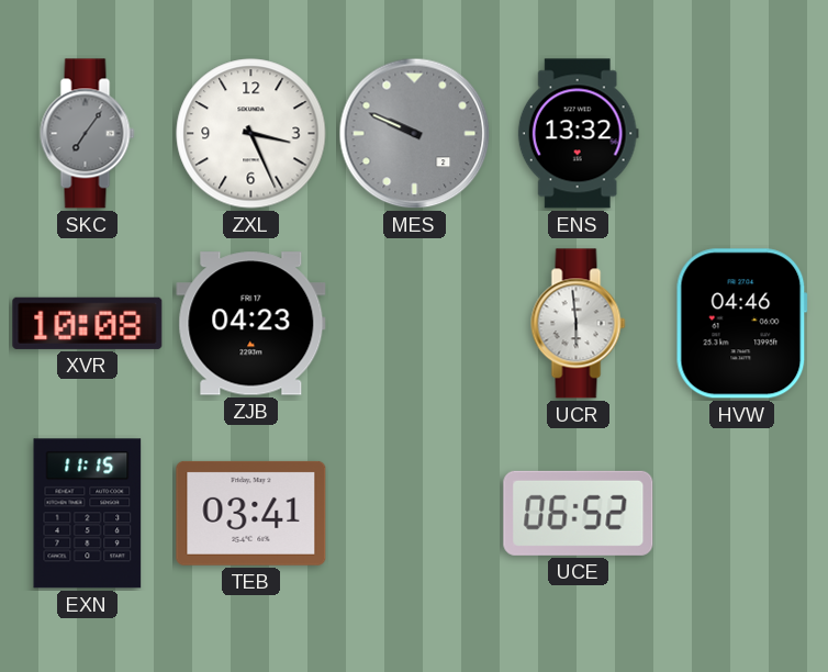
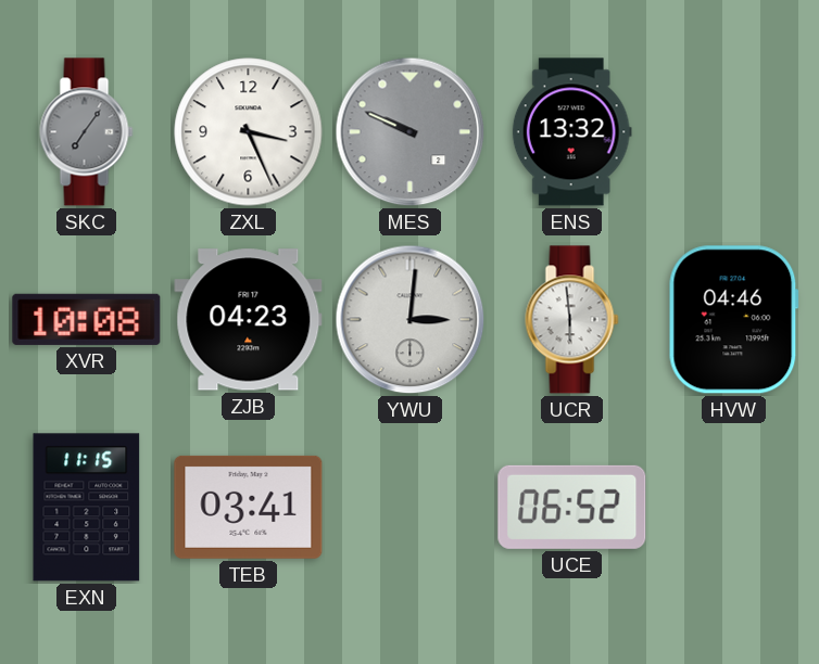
YWU: none -> 3:01
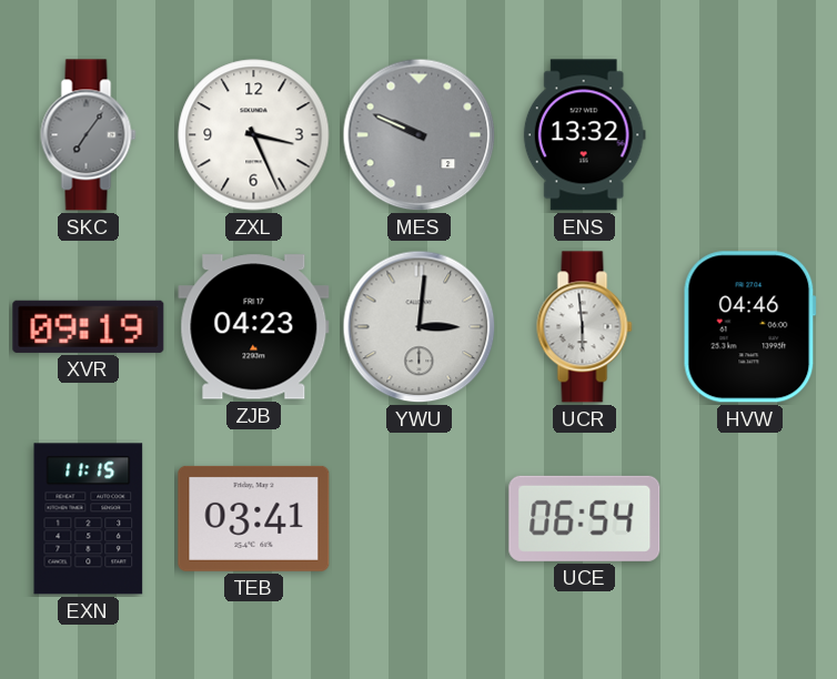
XVR: 10:08 -> 09:19
UCE: 06:52 -> 06:54
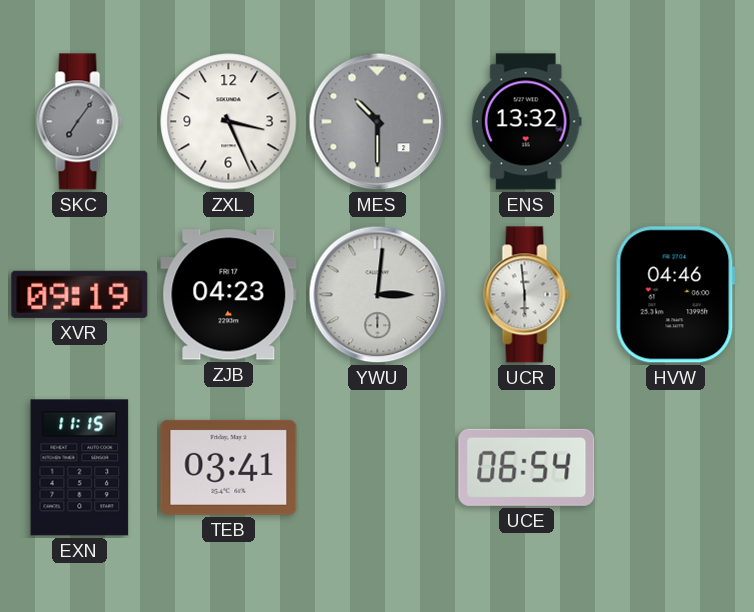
MES: 9:49 -> 10:30
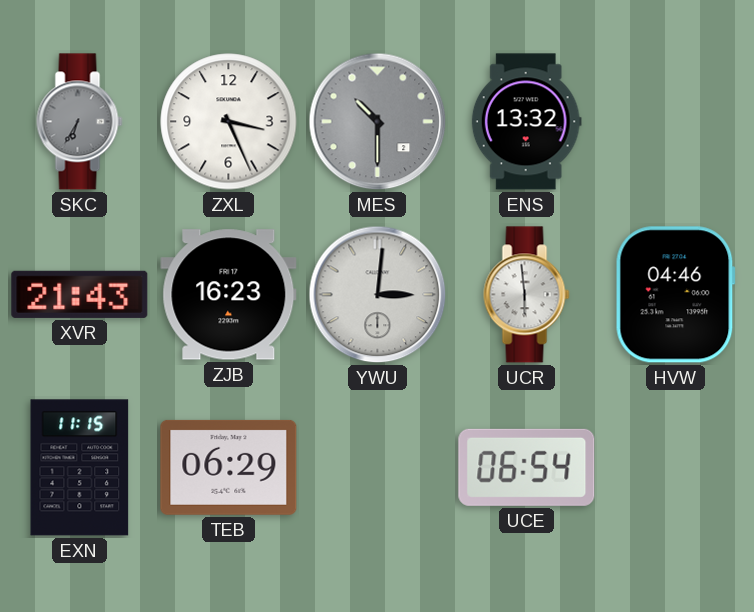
SKC: 7:06 -> 6:35
XVR: 09:19 -> 21:43
ZJB: 04:23 -> 16:23
TEB: 03:41 -> 06:29
